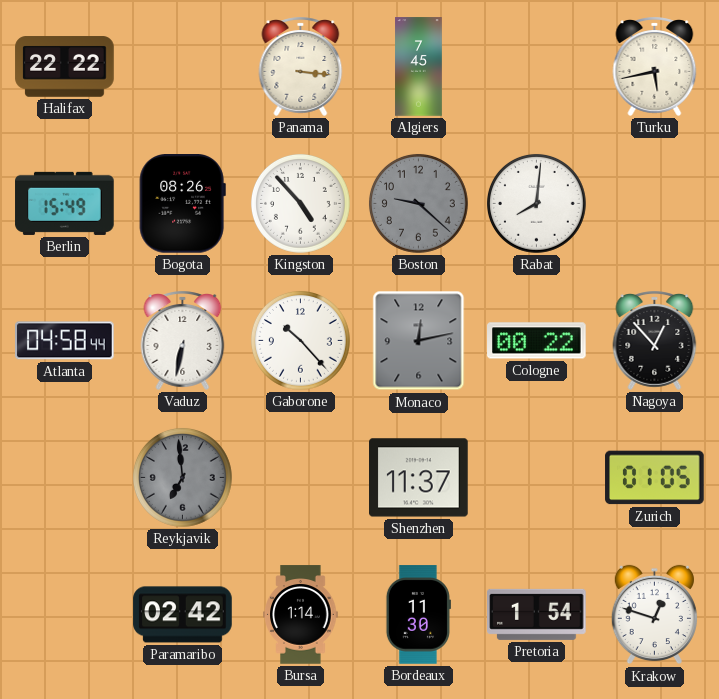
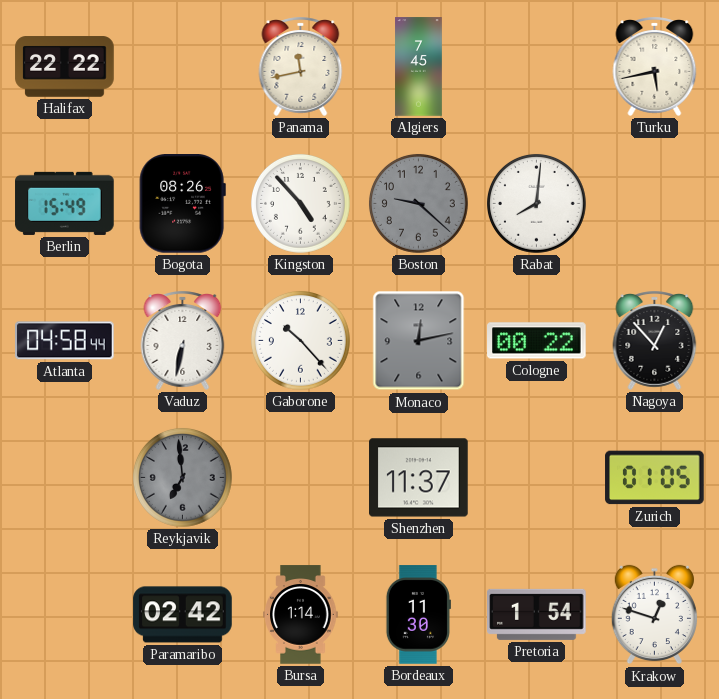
Panama: 3:16 -> 11:43
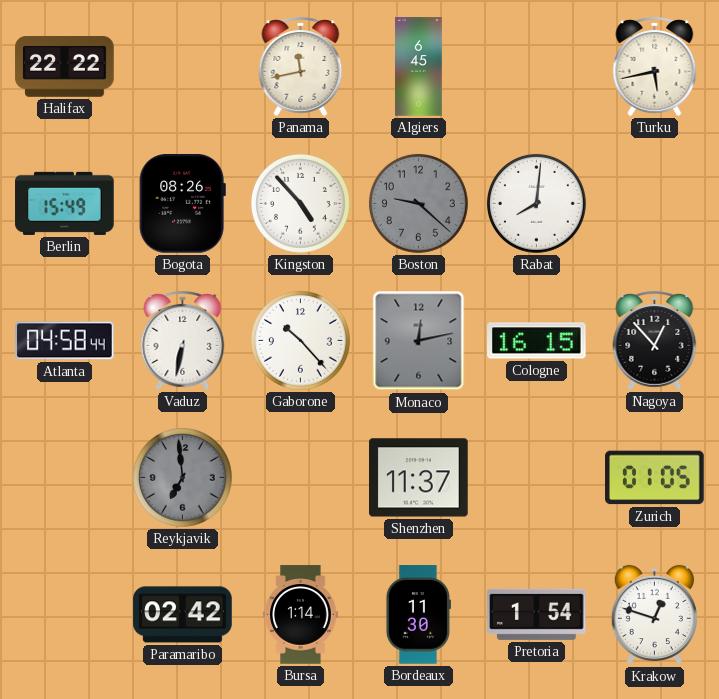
Algiers: 7:45 -> 6:45
Cologne: 00:22 -> 16:15
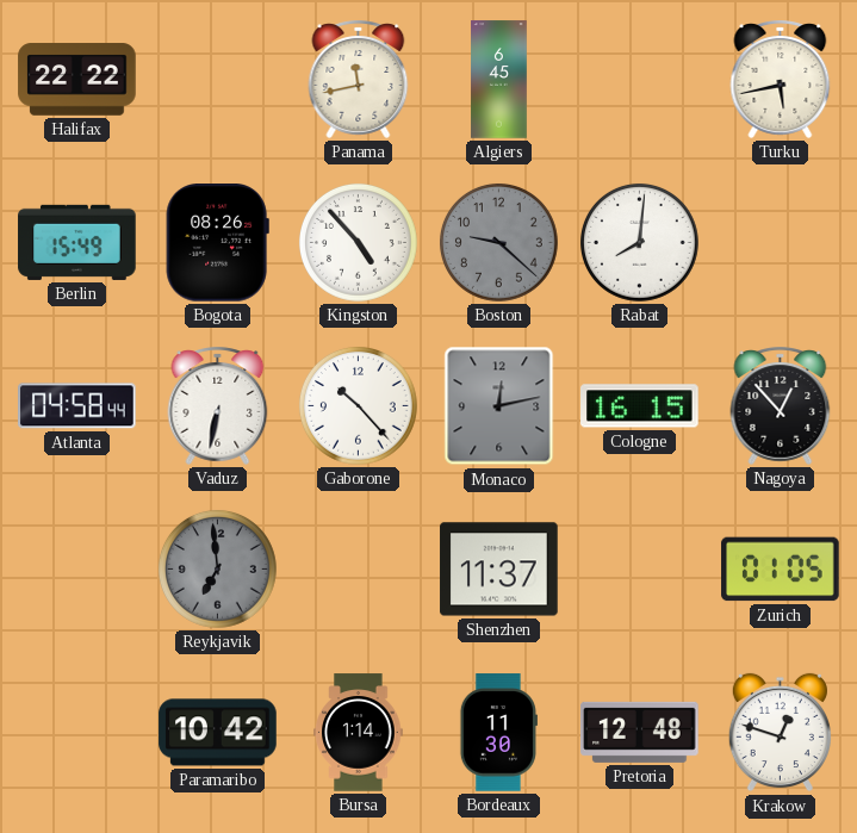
Paramaribo: 02:42 -> 10:42
Pretoria: 1:54 -> 12:48
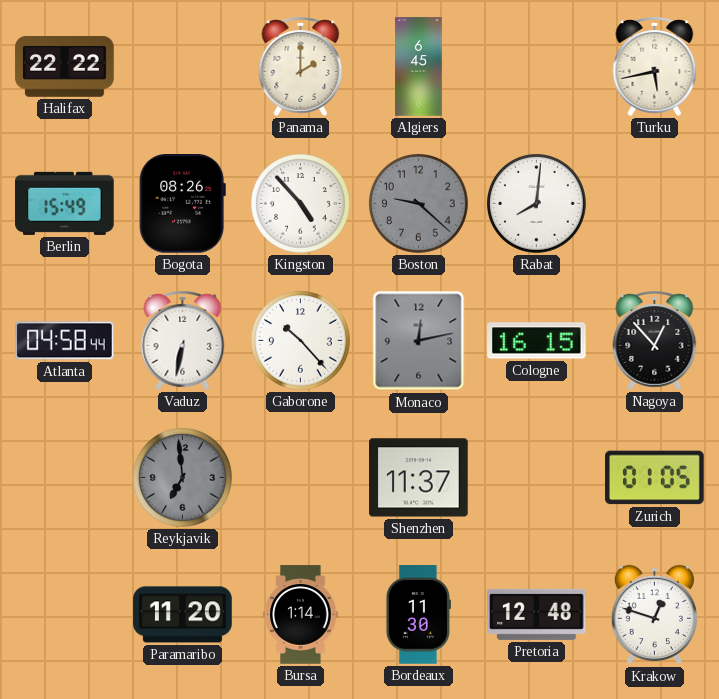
Panama: 11:43 -> 2:00
Paramaribo: 10:42 -> 11:20
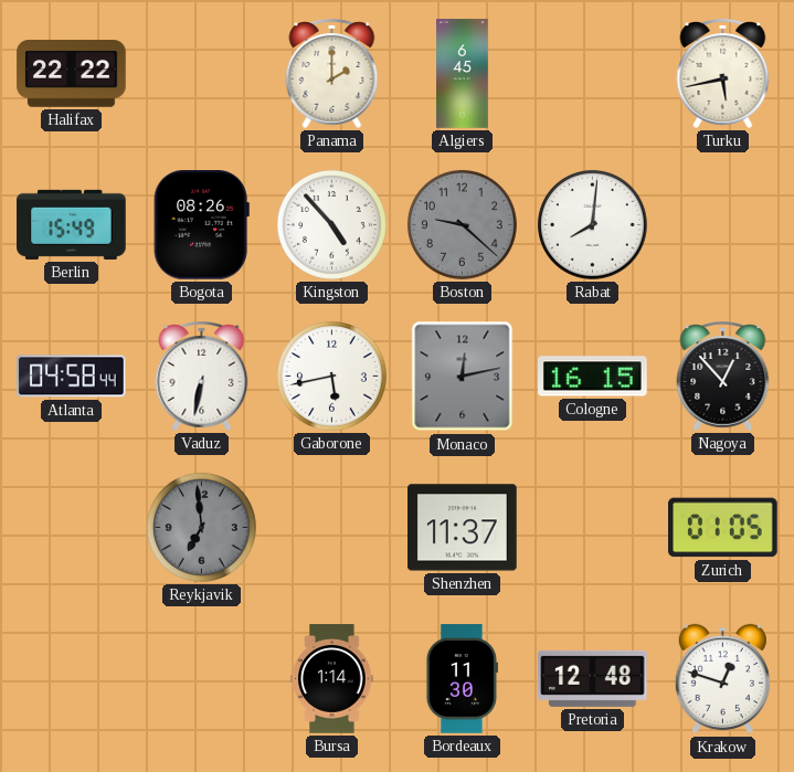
Gaborone: 10:23 -> 5:43
Paramaribo: 11:20 -> none
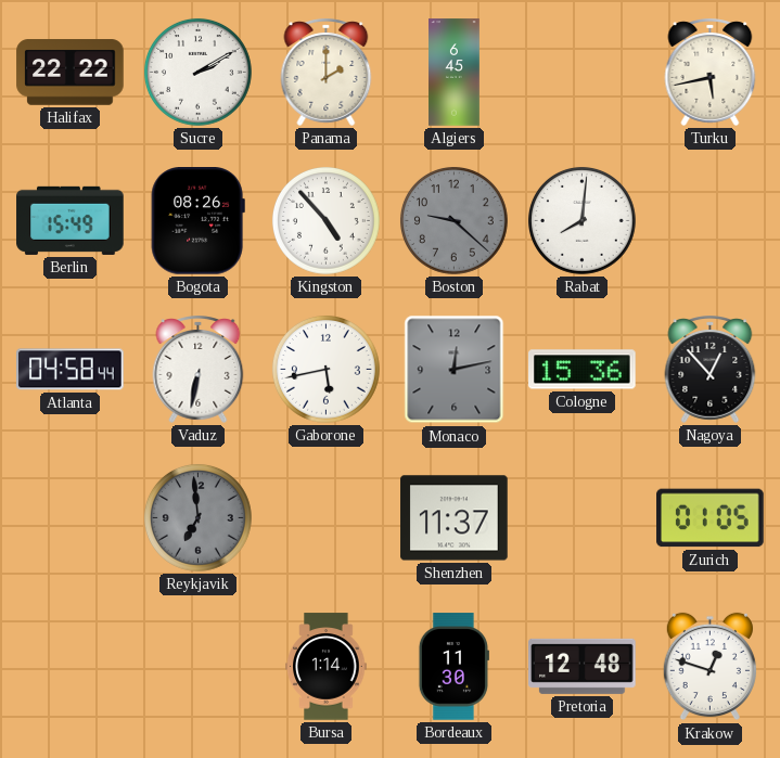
Sucre: none -> 2:10
Cologne: 16:15 -> 15:36
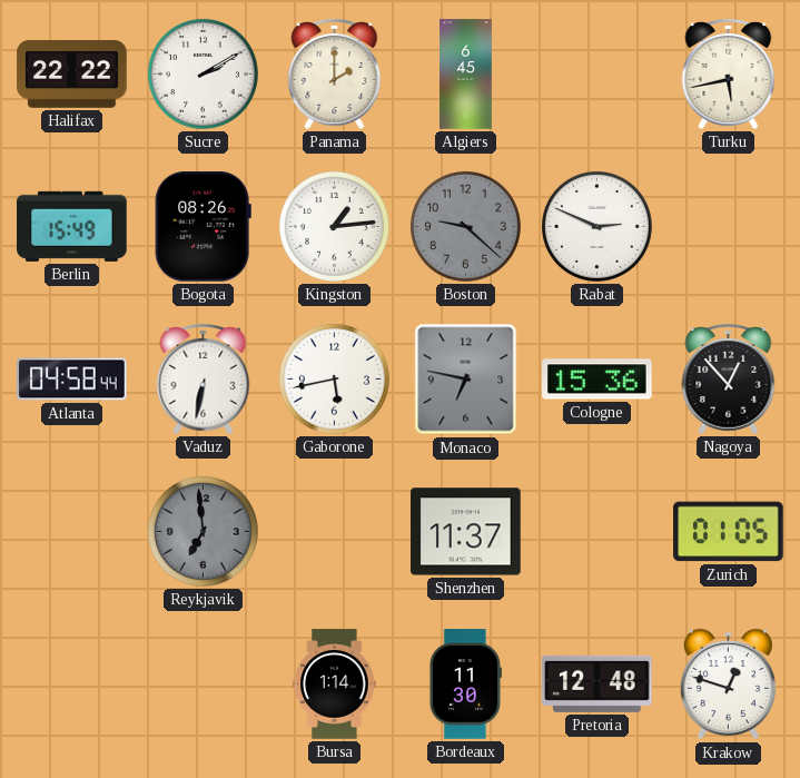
Kingston: 4:53 -> 1:14
Rabat: 8:01 -> 2:49
Monaco: 12:13 -> 6:47
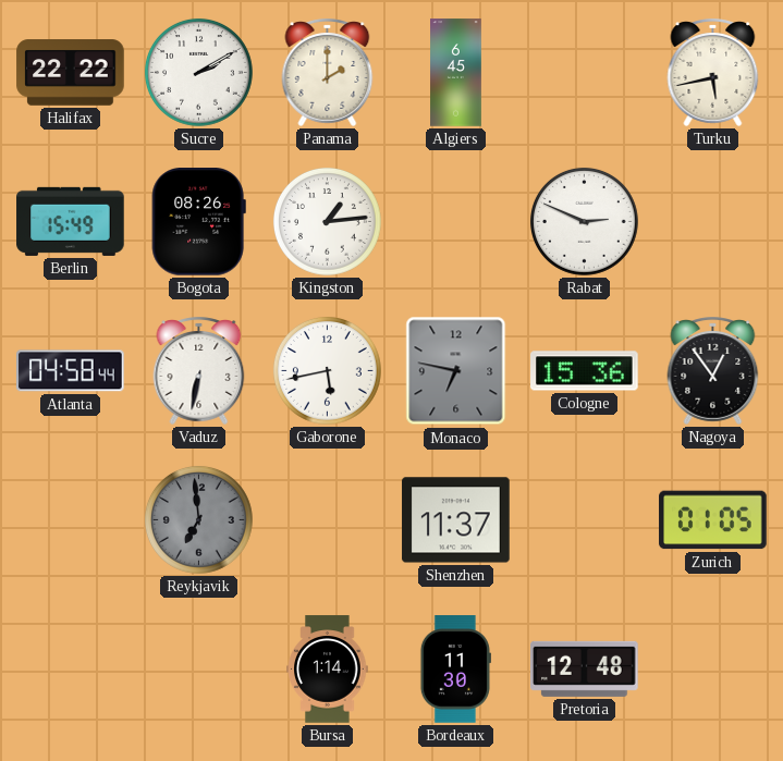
Boston: 9:22 -> none
Nagoya: 12:53 -> 12:54
Krakow: 12:48 -> none
